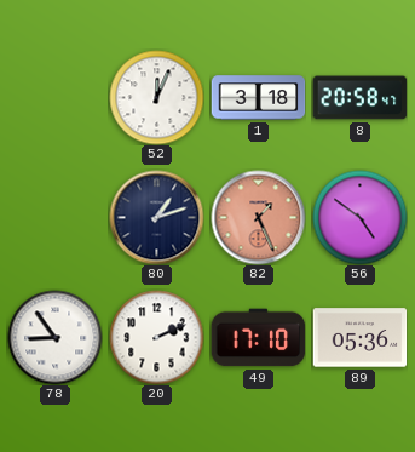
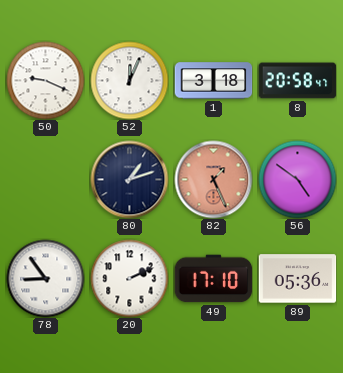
50: none -> 9:19
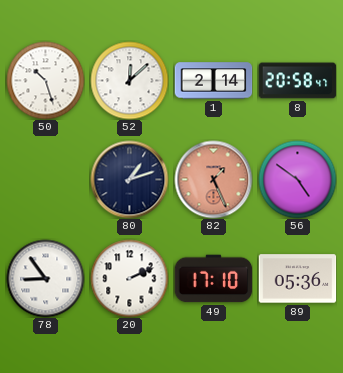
50: 9:19 -> 10:27
52: 12:04 -> 12:08
1: 3:18 -> 2:14
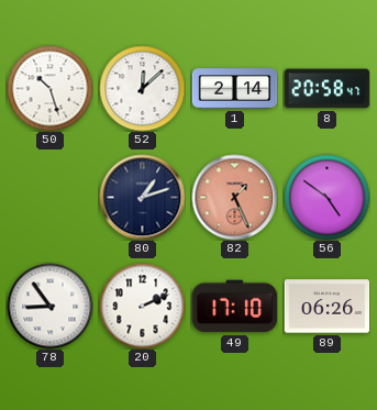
89: 05:36 -> 06:26
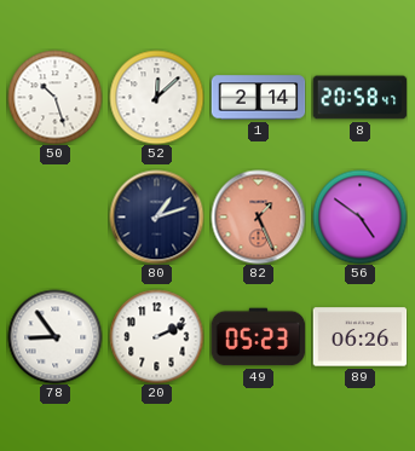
49: 17:10 -> 05:23
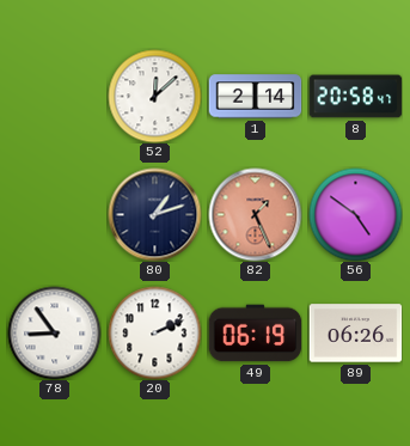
50: 10:27 -> none
49: 05:23 -> 06:19
